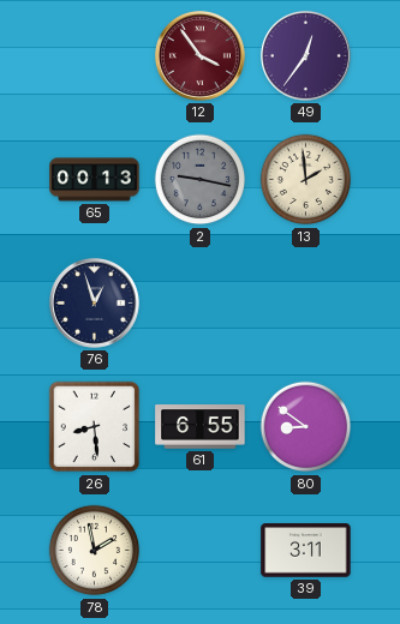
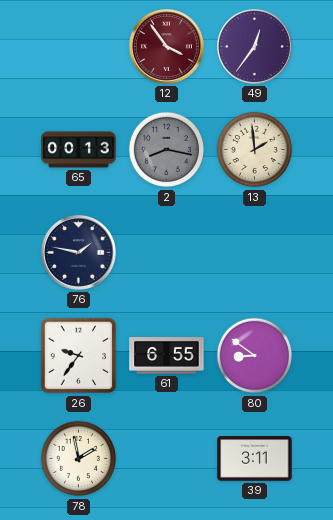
2: 9:17 -> 8:17
76: 12:57 -> 1:47
26: 8:29 -> 9:36
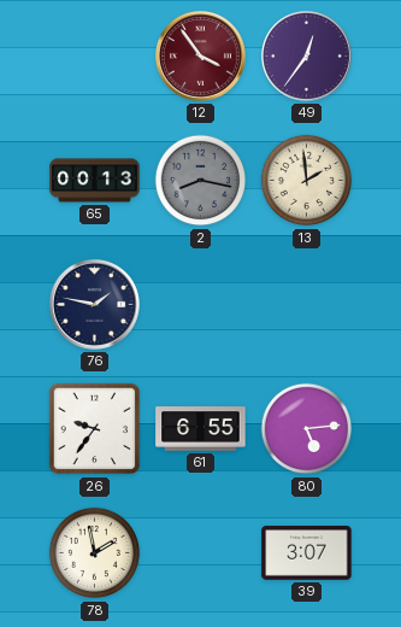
80: 8:51 -> 5:14
39: 3:11 -> 3:07
